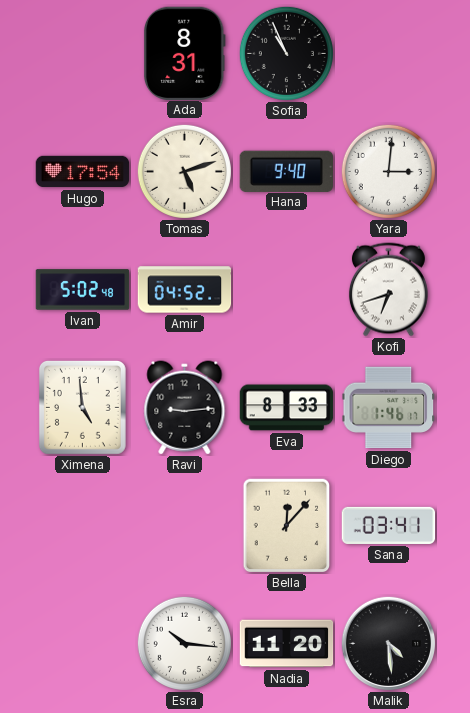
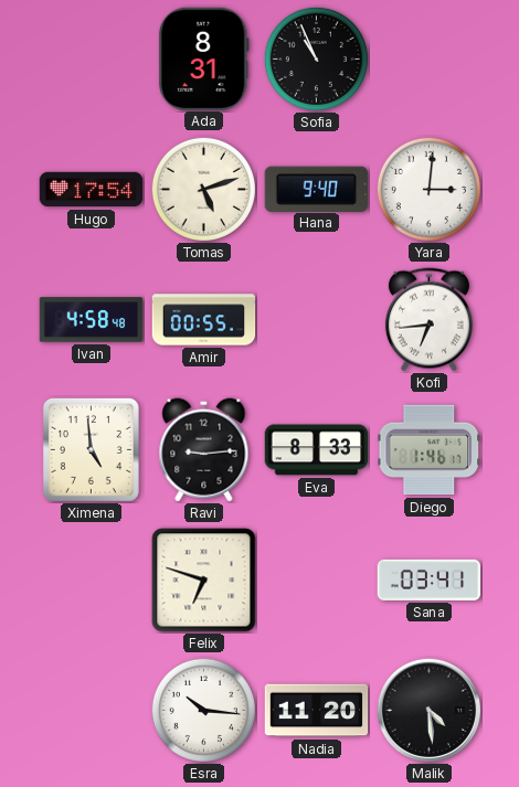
Ivan: 5:02 -> 4:58
Amir: 04:52 -> 00:55
Kofi: 6:42 -> 6:44
Felix: none -> 6:48
Bella: 12:07 -> none
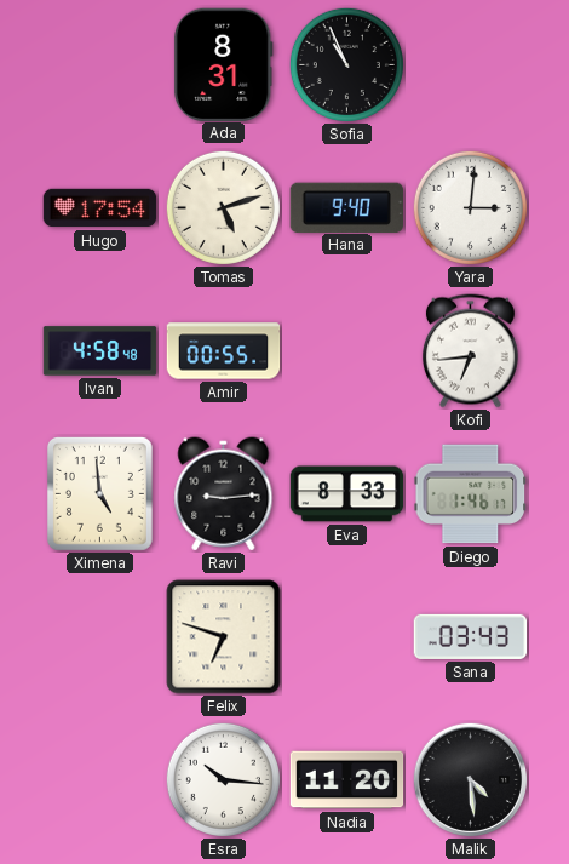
Sana: 03:41 -> 03:43
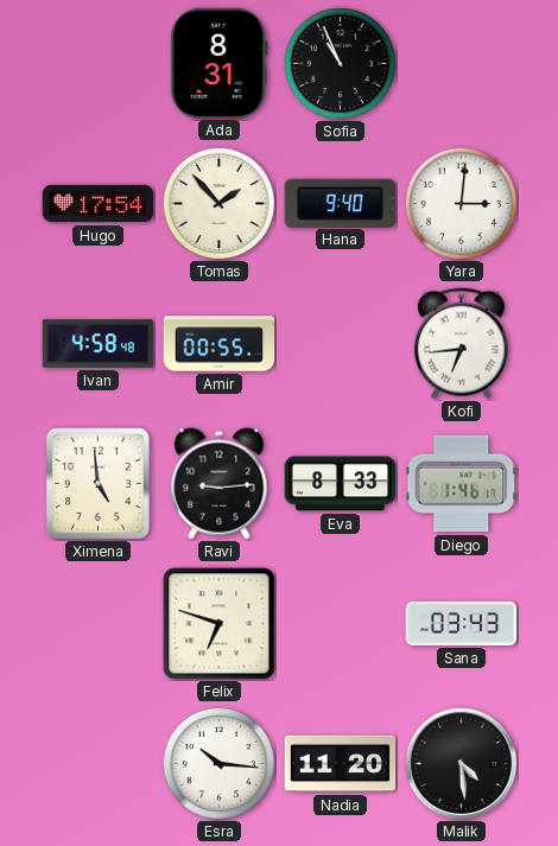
Tomas: 5:12 -> 1:53
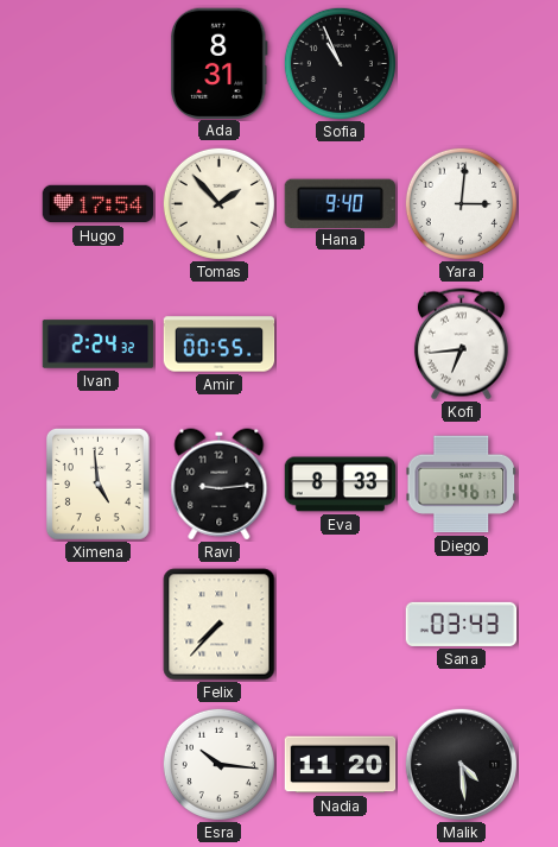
Ivan: 4:58 -> 2:24
Felix: 6:48 -> 7:37
